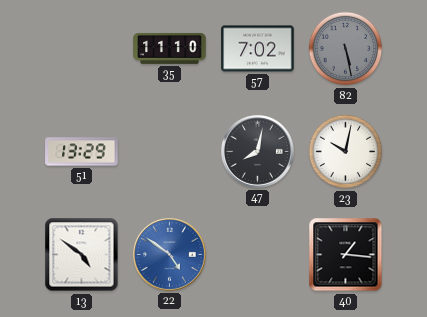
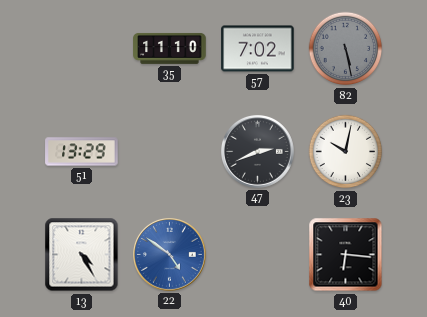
47: 8:02 -> 2:41
13: 4:51 -> 4:25
40: 1:16 -> 6:16
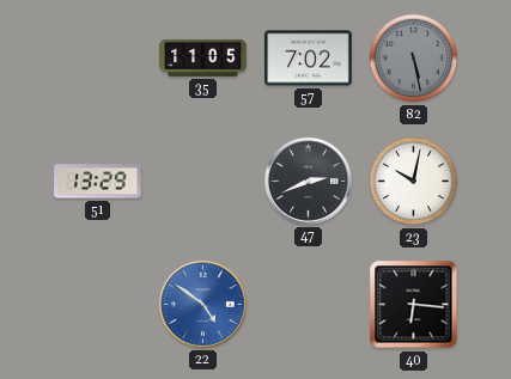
35: 11:10 -> 11:05
13: 4:25 -> none
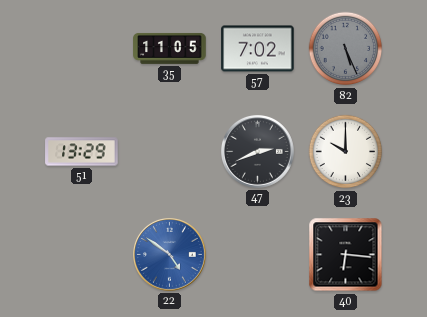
82: 5:28 -> 5:26
23: 10:02 -> 10:00
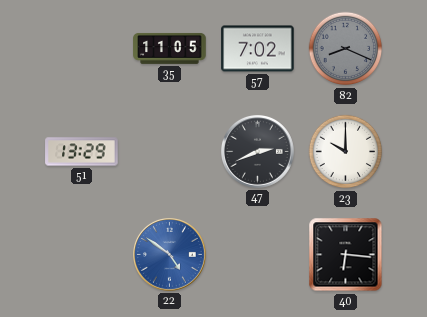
82: 5:26 -> 8:19
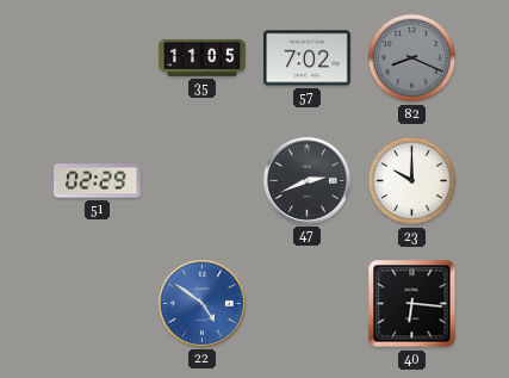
51: 13:29 -> 02:29
